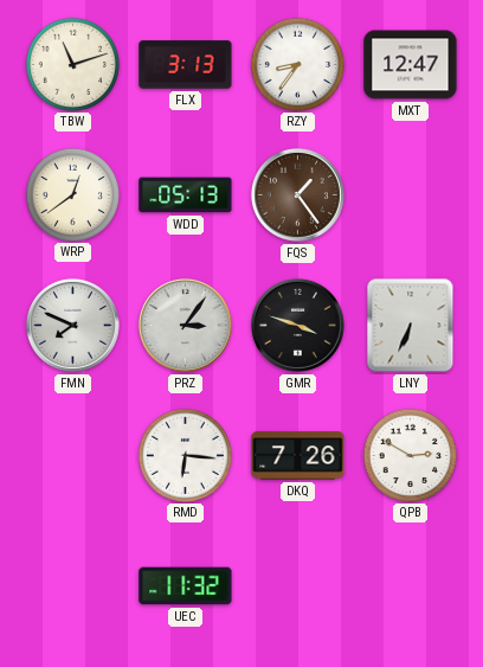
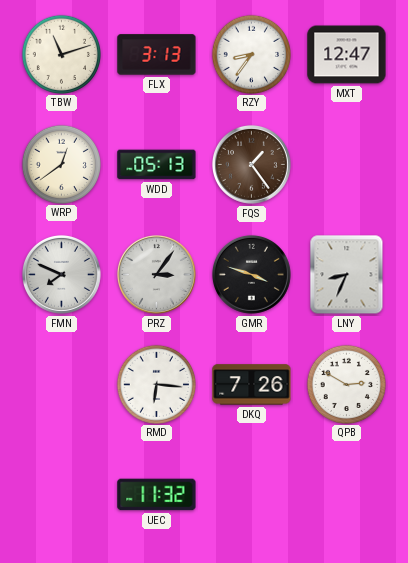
LNY: 6:34 -> 8:34
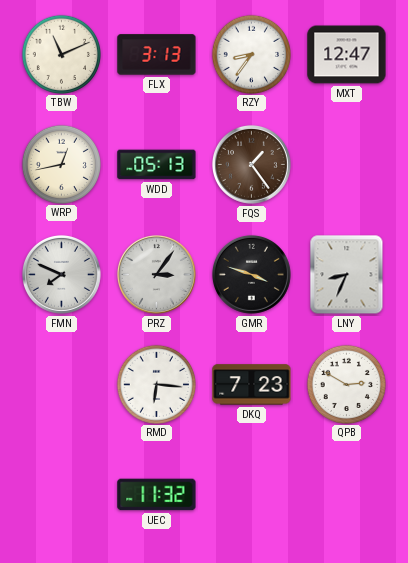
TBW: 11:12 -> 11:11
WRP: 12:39 -> 12:43
DKQ: 7:26 -> 7:23
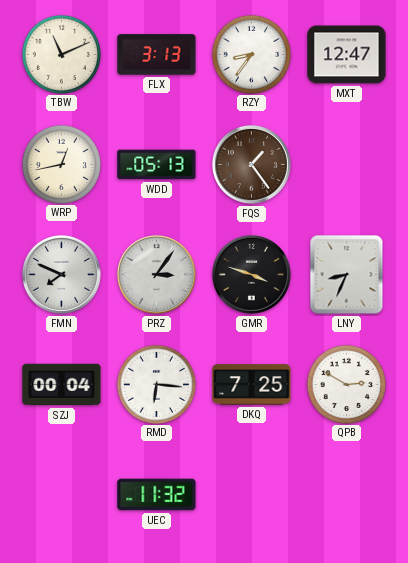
SZJ: none -> 00:04
DKQ: 7:23 -> 7:25
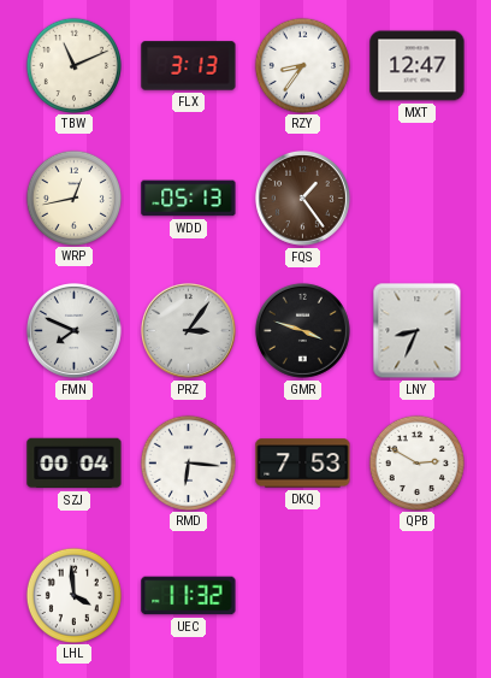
DKQ: 7:25 -> 7:53
LHL: none -> 3:59
